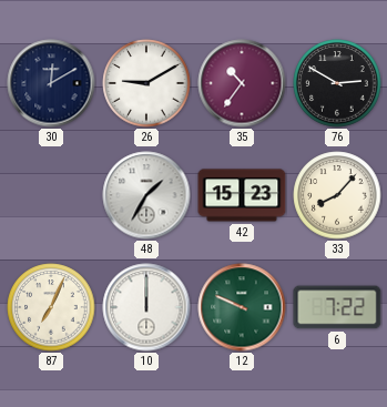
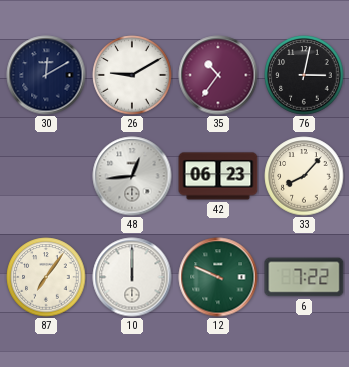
76: 2:50 -> 3:02
48: 1:35 -> 12:44
42: 15:23 -> 06:23
87: 7:04 -> 7:06
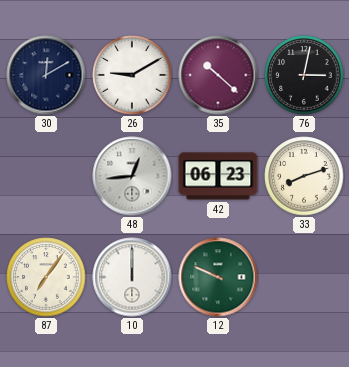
35: 10:36 -> 10:22
33: 8:07 -> 8:12
6: 7:22 -> none
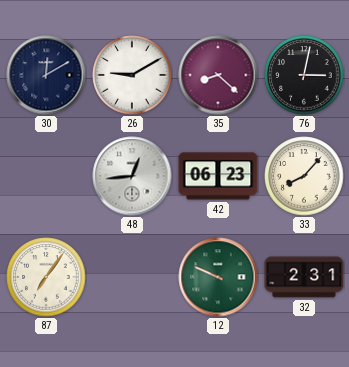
35: 10:22 -> 8:22
33: 8:12 -> 8:07
10: 12:00 -> none
32: none -> 2:31
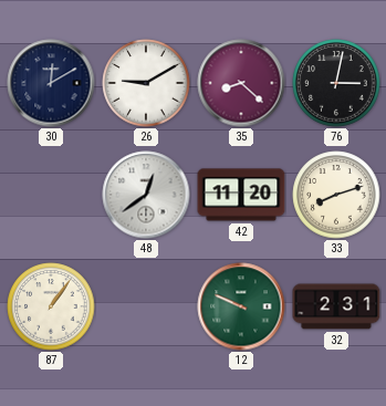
48: 12:44 -> 12:39
42: 06:23 -> 11:20
33: 8:07 -> 8:12
87: 7:06 -> 1:06
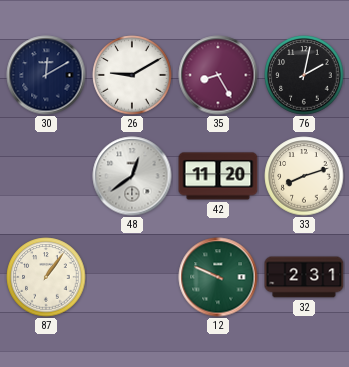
35: 8:22 -> 8:25
76: 3:02 -> 2:02
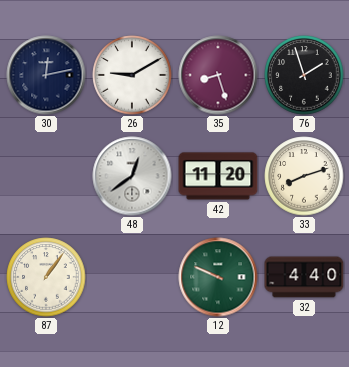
30: 12:10 -> 12:13
35: 8:25 -> 8:27
76: 2:02 -> 1:57
32: 2:31 -> 4:40
